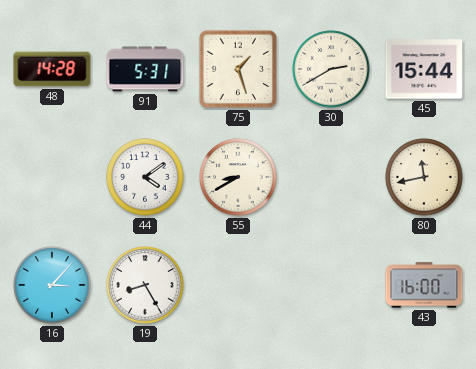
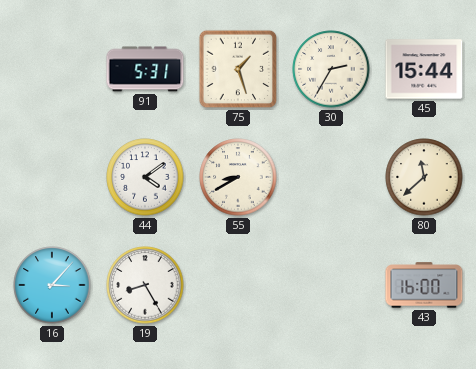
48: 14:28 -> none
30: 2:40 -> 2:35
80: 11:43 -> 11:38
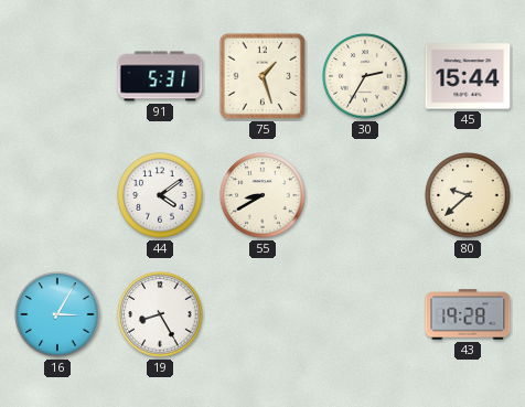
80: 11:38 -> 9:38
16: 3:07 -> 3:05
43: 16:00 -> 19:28
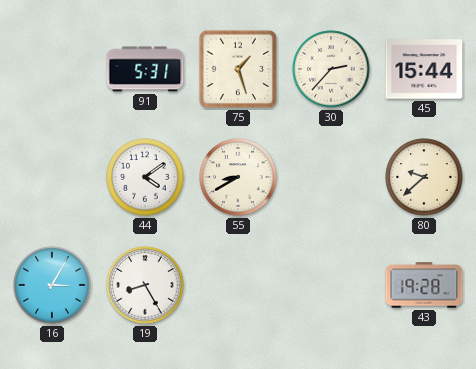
30: 2:35 -> 2:37
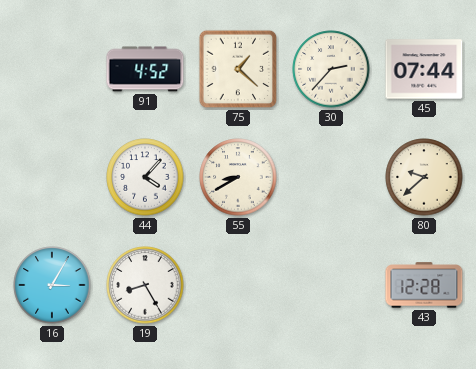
91: 5:31 -> 4:52
75: 1:27 -> 1:22
45: 15:44 -> 07:44
44: 4:09 -> 4:07
43: 19:28 -> 12:28
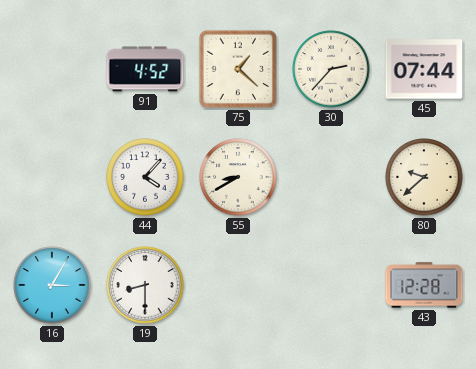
19: 8:25 -> 8:30
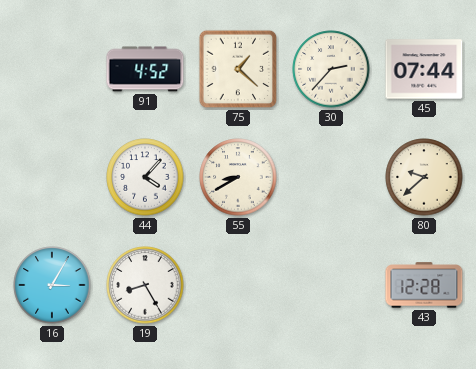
19: 8:30 -> 8:25
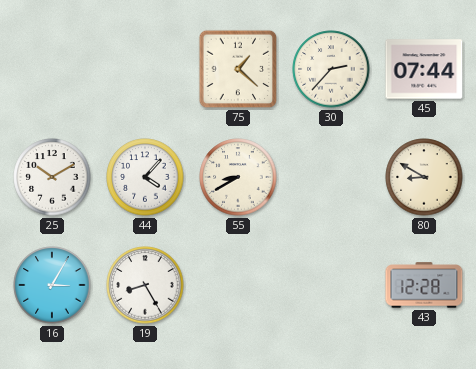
91: 4:52 -> none
25: none -> 10:10
80: 9:38 -> 8:50
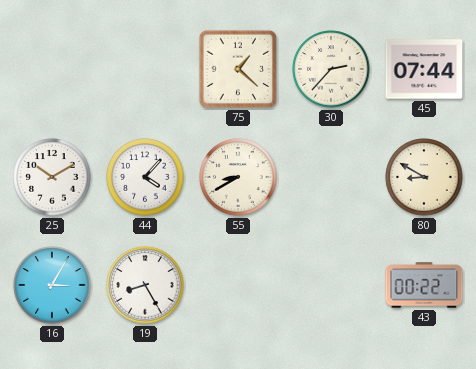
43: 12:28 -> 00:22
